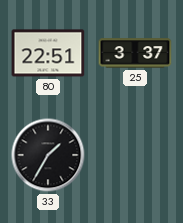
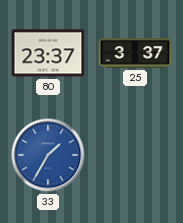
80: 22:51 -> 23:37
33 dial: black -> blue
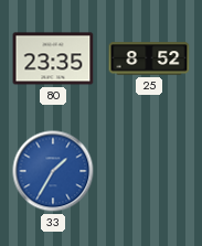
80: 23:37 -> 23:35
25: 3:37 -> 8:52
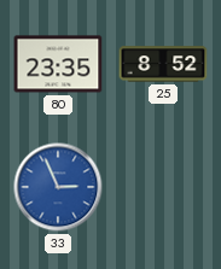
33: 1:35 -> 2:56
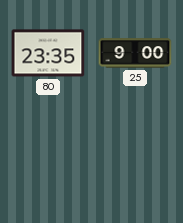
25: 8:52 -> 9:00
33: 2:56 -> none
